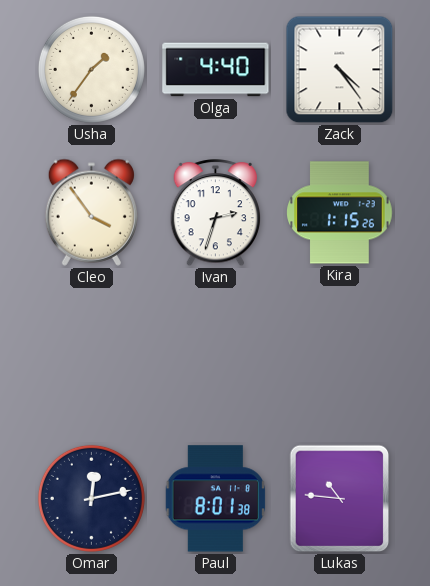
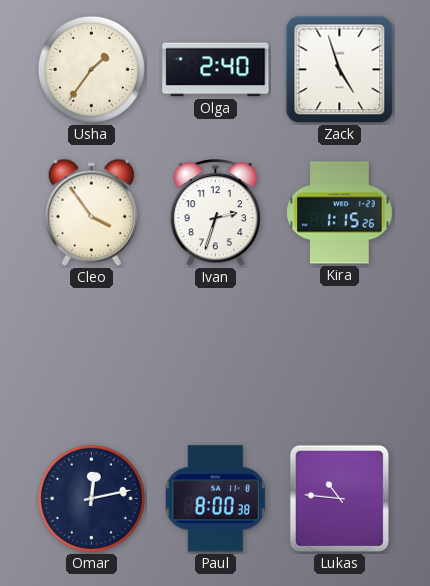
Olga: 4:40 -> 2:40
Zack: 4:24 -> 4:57
Paul: 8:01 -> 8:00
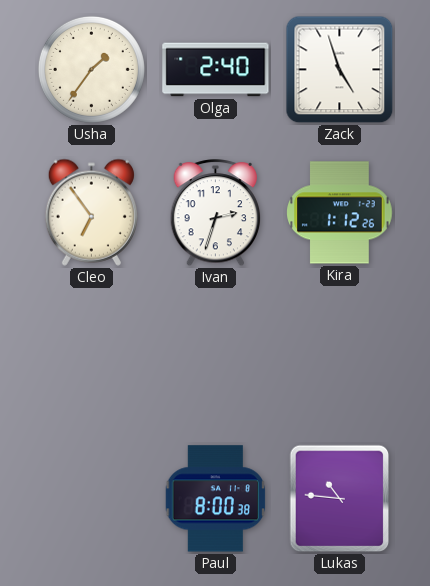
Cleo: 3:54 -> 6:54
Kira: 1:15 -> 1:12
Omar: 12:13 -> none
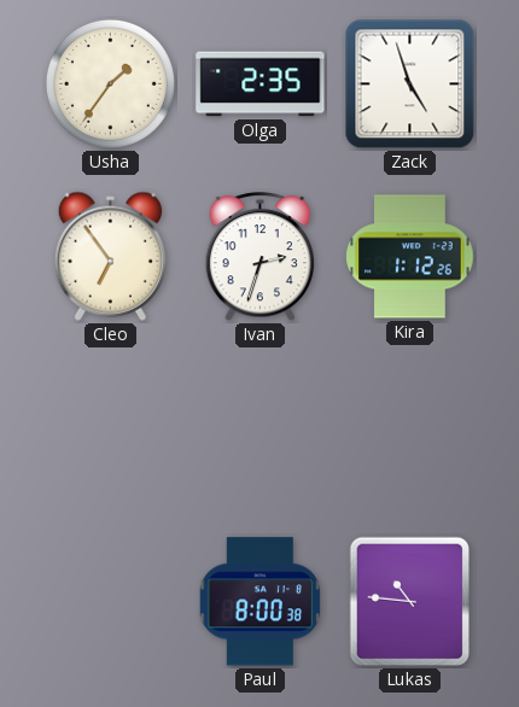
Olga: 2:40 -> 2:35
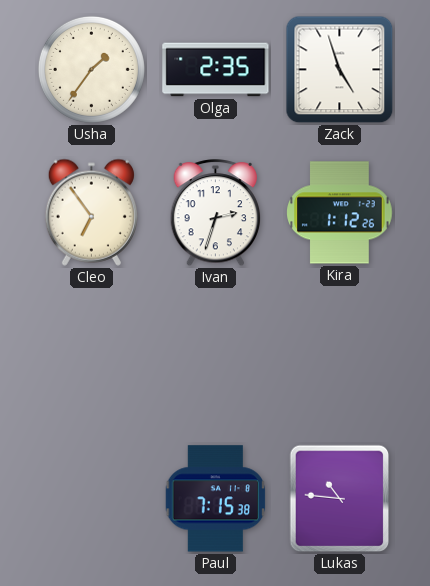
Paul: 8:00 -> 7:15
